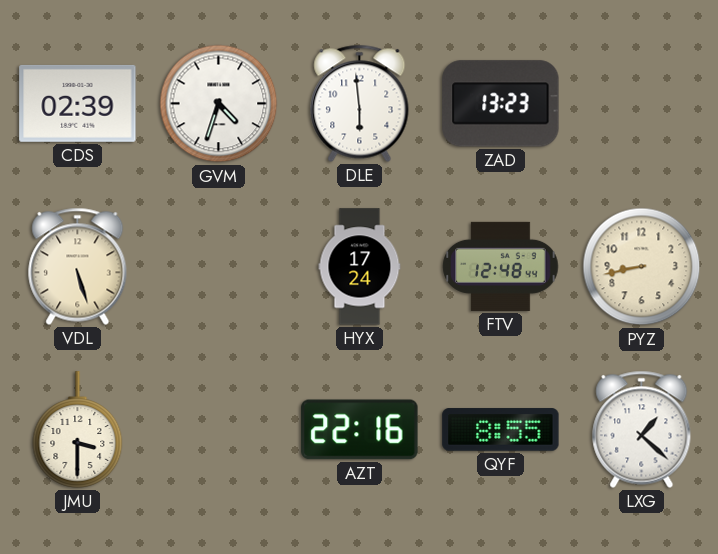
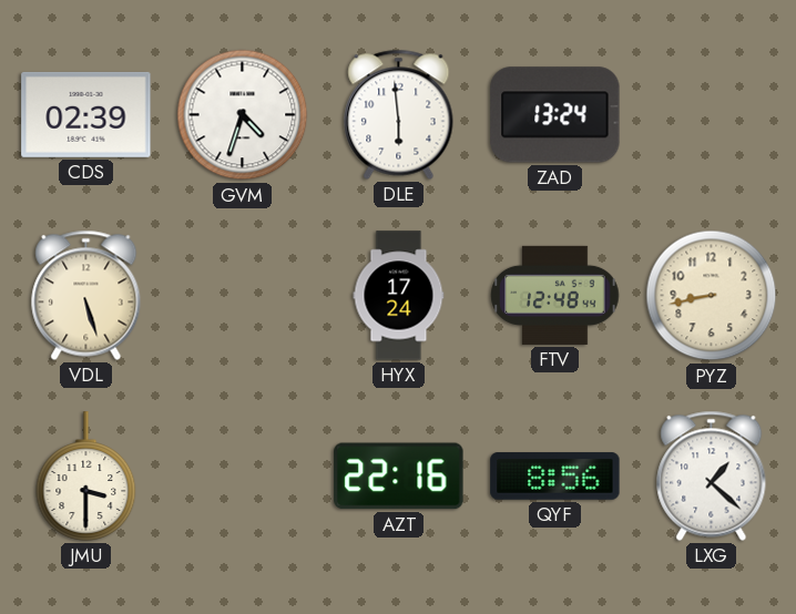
ZAD: 13:23 -> 13:24
QYF: 8:55 -> 8:56
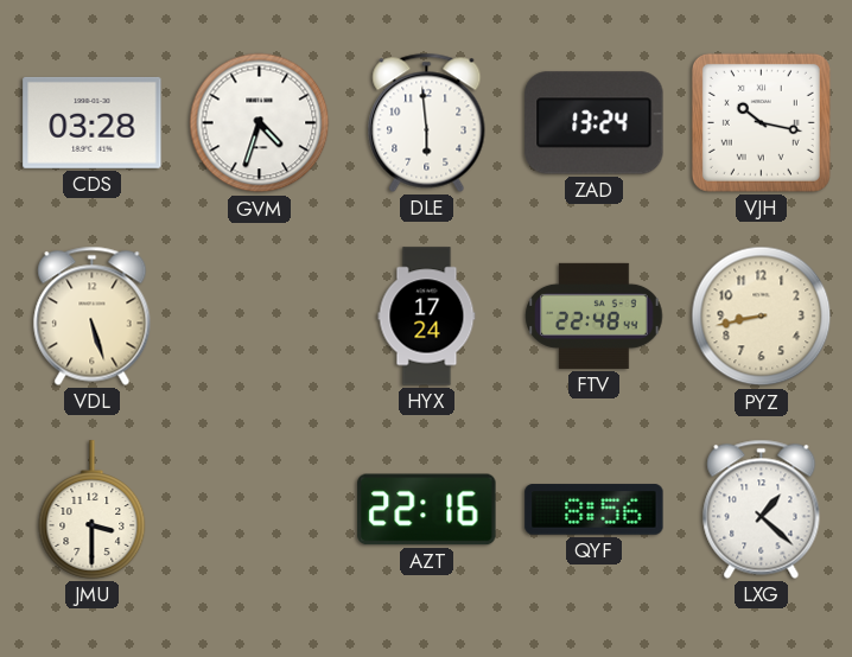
CDS: 02:39 -> 03:28
VJH: none -> 10:17
FTV: 12:48 -> 22:48
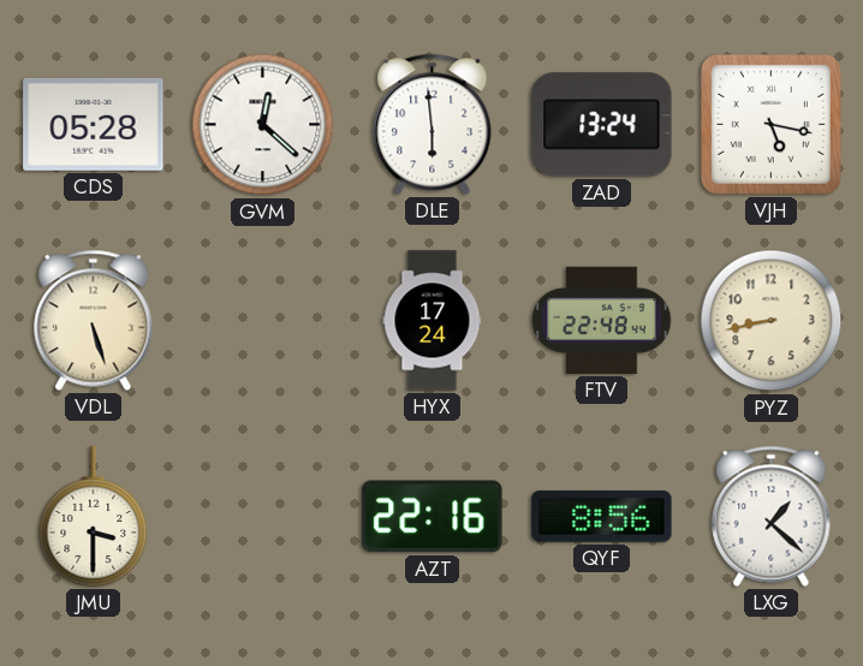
CDS: 03:28 -> 05:28
GVM: 4:33 -> 12:22
VJH: 10:17 -> 5:17
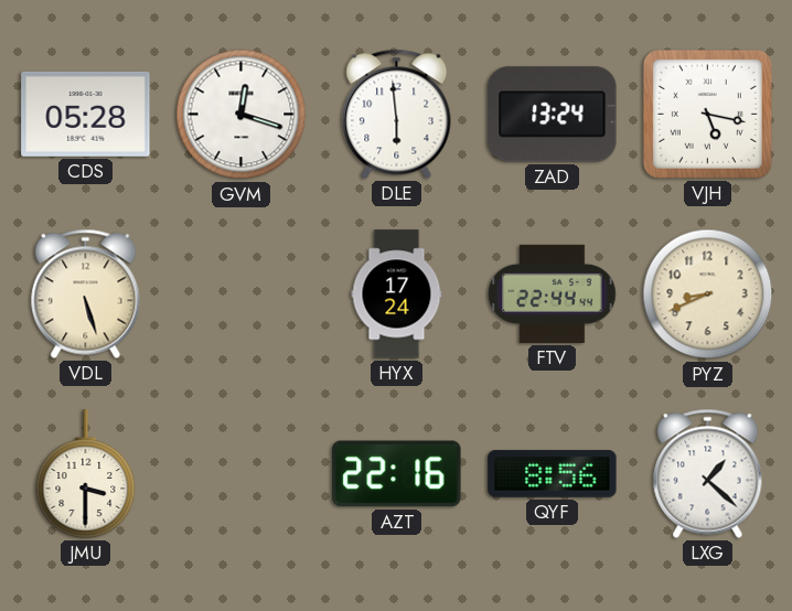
GVM: 12:22 -> 12:18
FTV: 22:48 -> 22:44
PYZ: 8:43 -> 8:41
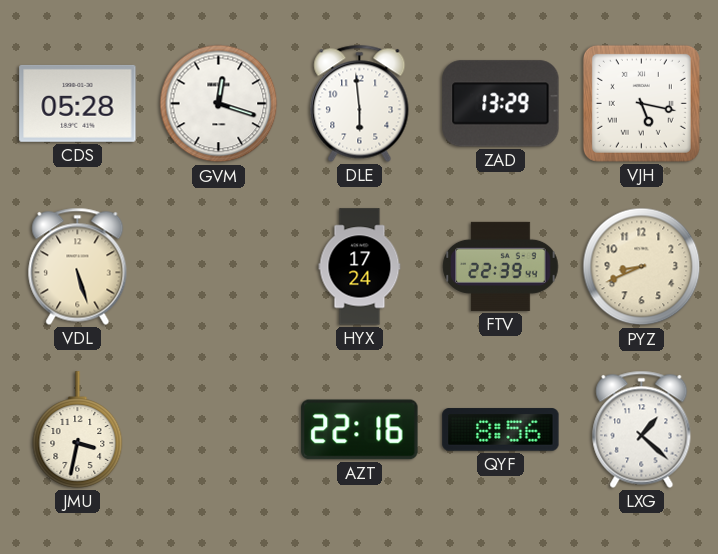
ZAD: 13:24 -> 13:29
FTV: 22:44 -> 22:39
JMU: 3:30 -> 3:32
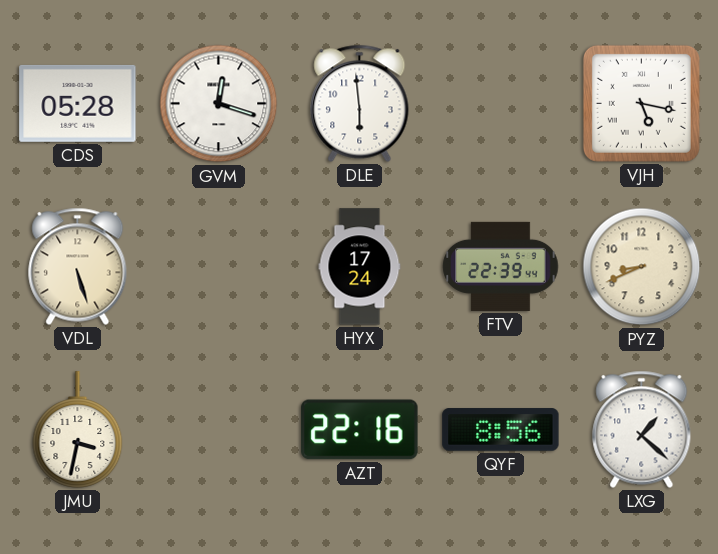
ZAD: 13:29 -> none
